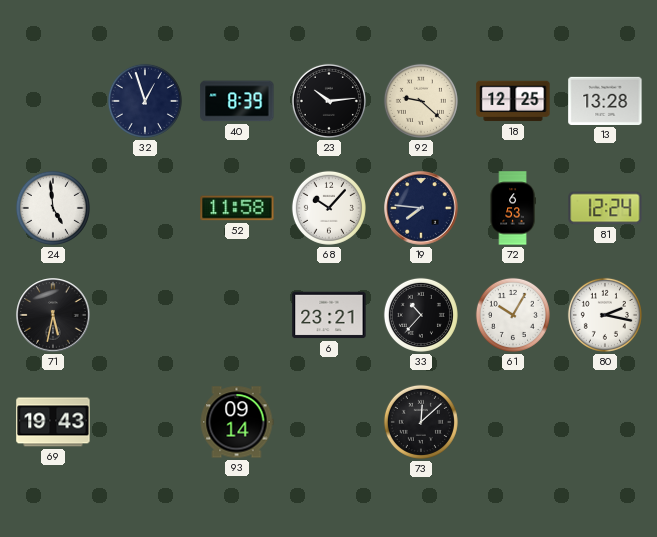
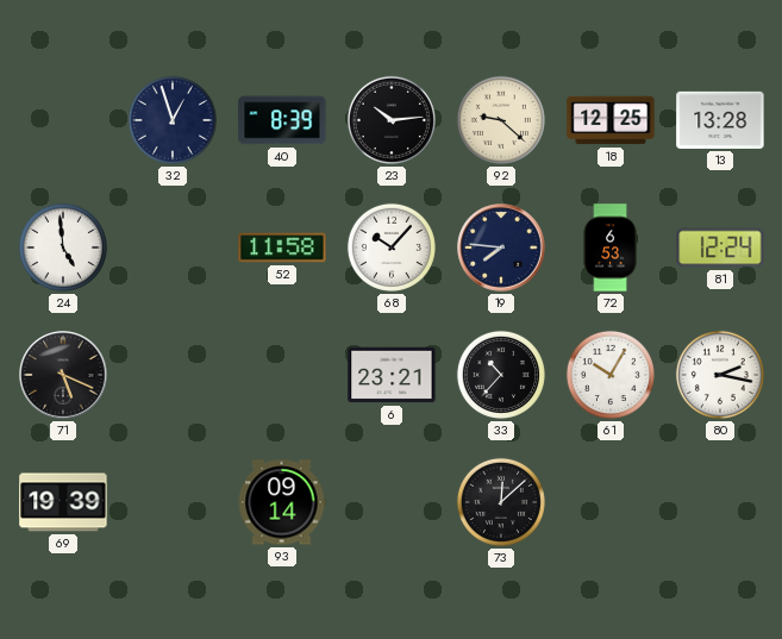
71: 5:32 -> 5:19
69: 19:43 -> 19:39
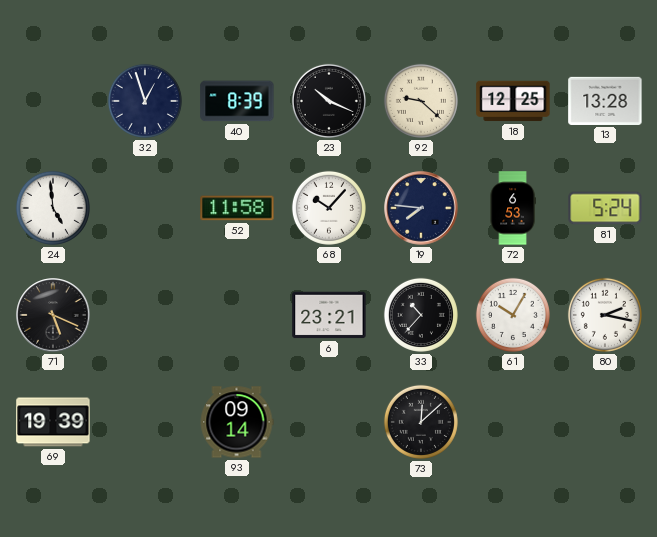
23: 10:14 -> 10:19
81: 12:24 -> 5:24
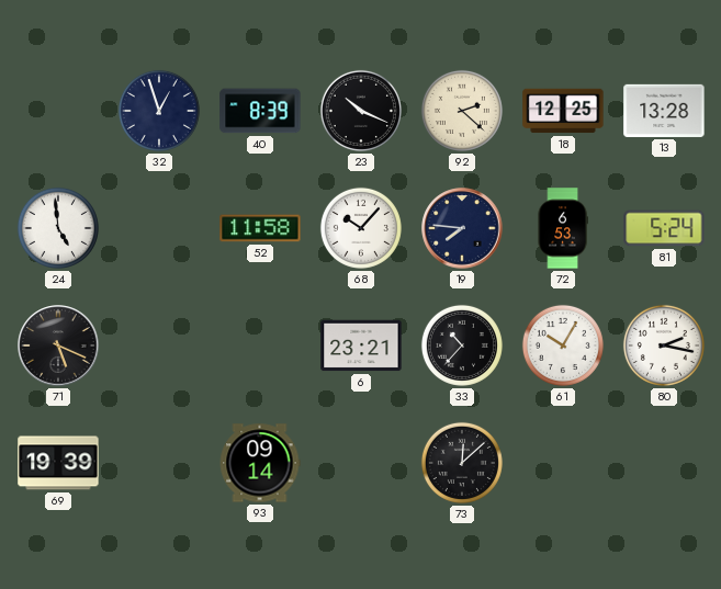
92: 9:22 -> 2:22
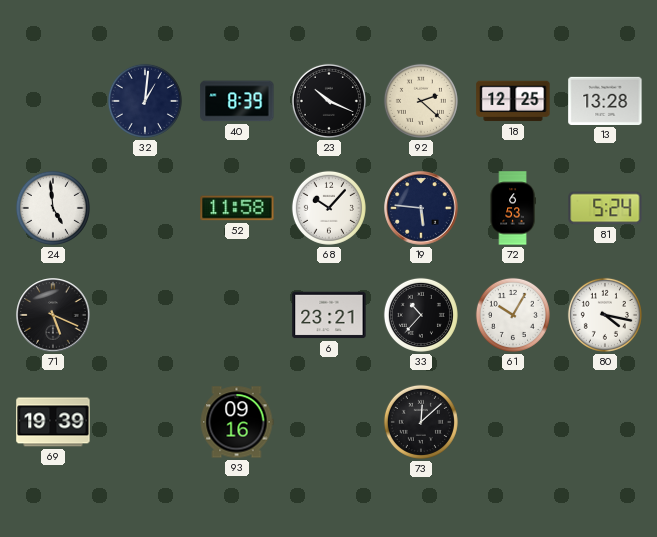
32: 12:57 -> 1:01
19: 7:46 -> 5:46
80: 2:17 -> 4:17
93: 09:14 -> 09:16
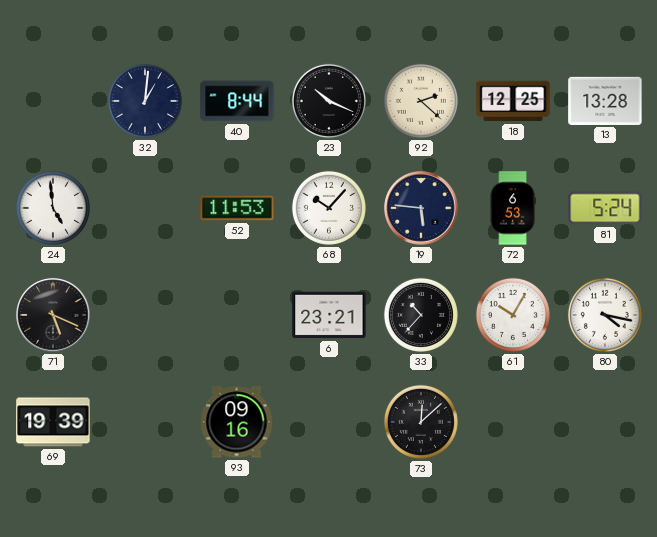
40: 8:39 -> 8:44
52: 11:58 -> 11:53
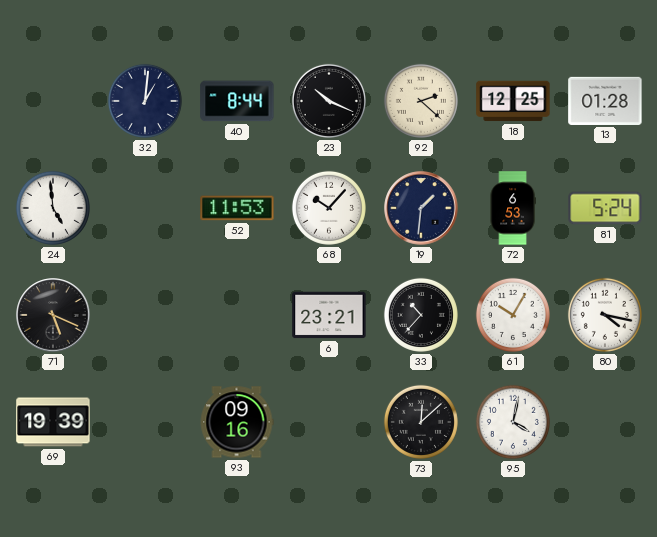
13: 13:28 -> 01:28
19: 5:46 -> 1:31
95: none -> 4:02
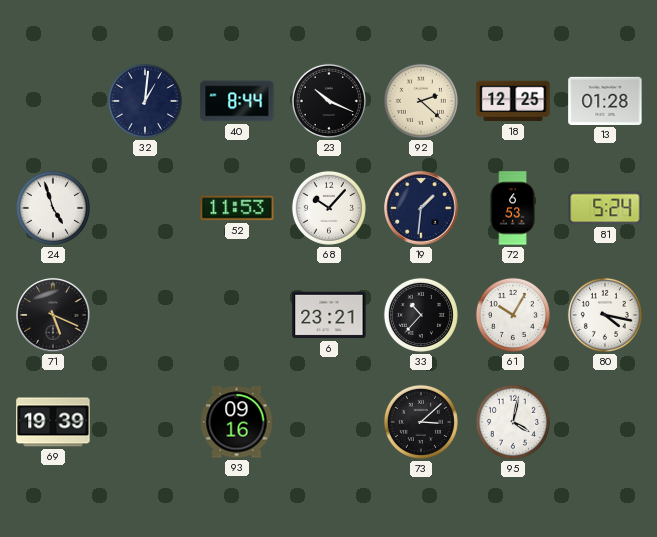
24: 4:59 -> 4:57
73: 12:08 -> 3:08
